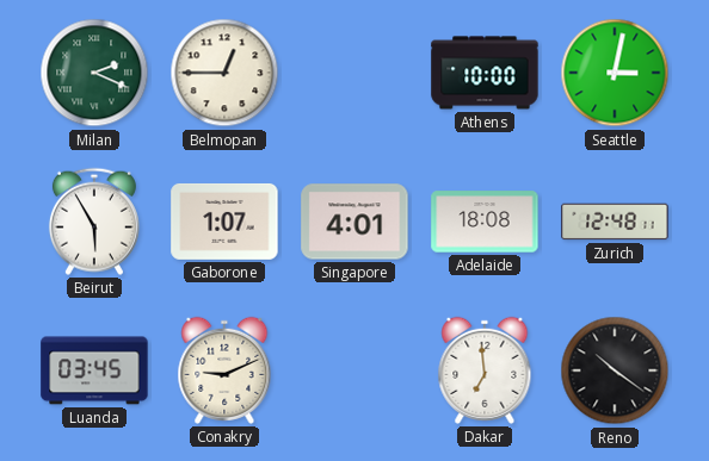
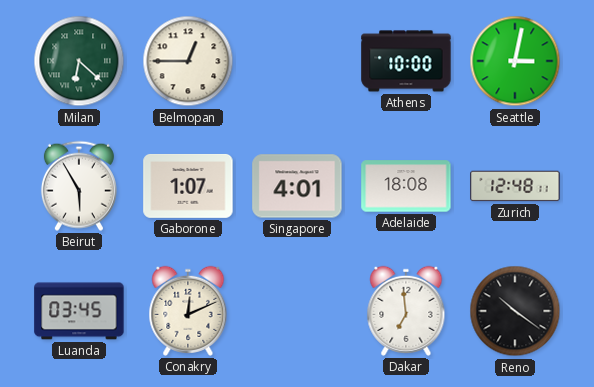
Milan: 2:19 -> 6:22
Conakry: 9:11 -> 12:11
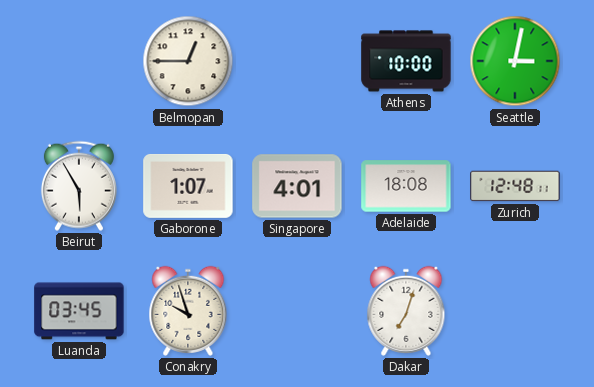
Milan: 6:22 -> none
Conakry: 12:11 -> 9:57
Dakar: 6:59 -> 7:03
Reno: 10:21 -> none
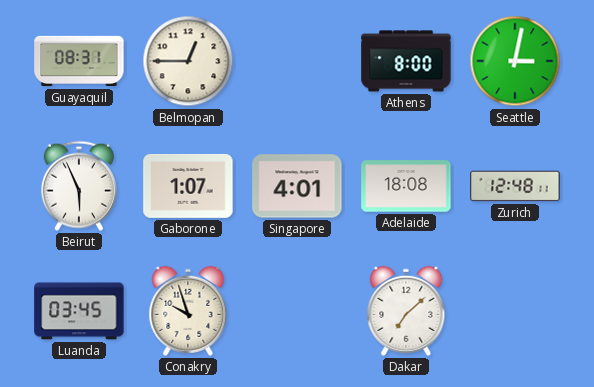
Guayaquil: none -> 08:31
Athens: 10:00 -> 8:00
Beirut: 5:55 -> 5:56
Dakar: 7:03 -> 7:08
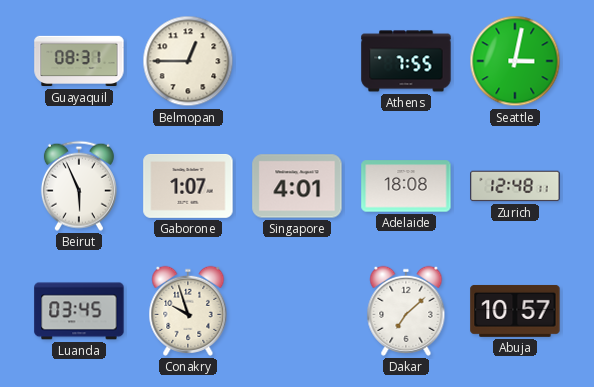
Athens: 8:00 -> 7:55
Abuja: none -> 10:57
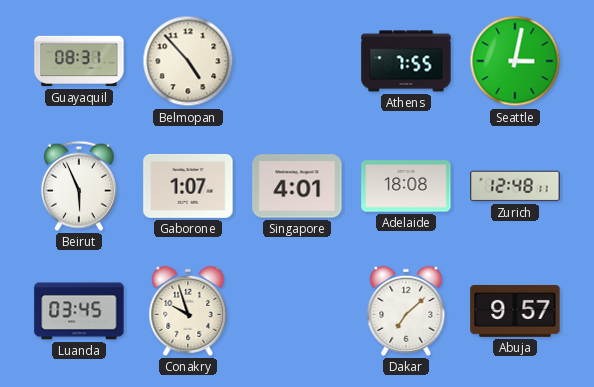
Belmopan: 12:45 -> 4:53
Abuja: 10:57 -> 9:57
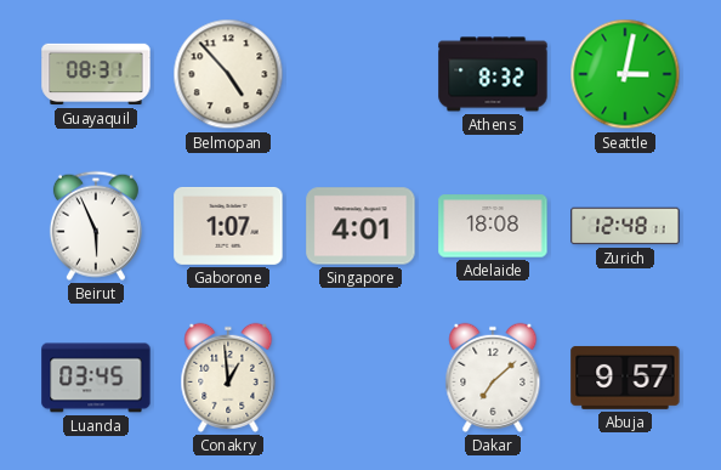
Athens: 7:55 -> 8:32
Conakry: 9:57 -> 12:59
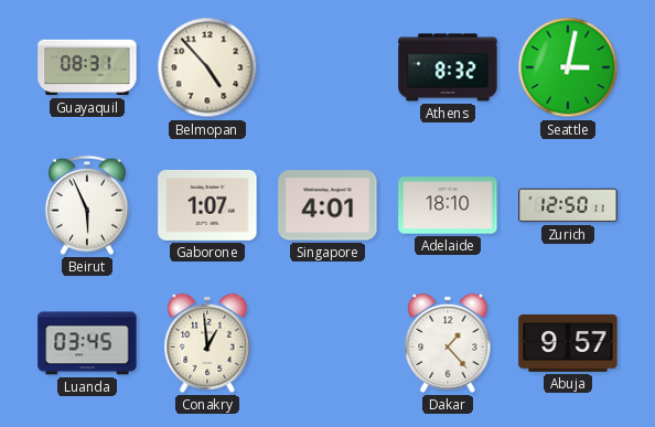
Adelaide: 18:08 -> 18:10
Zurich: 12:48 -> 12:50
Dakar: 7:08 -> 1:23
